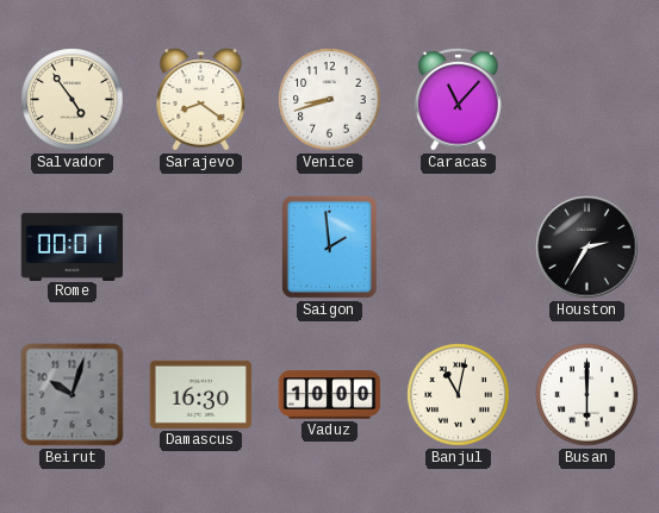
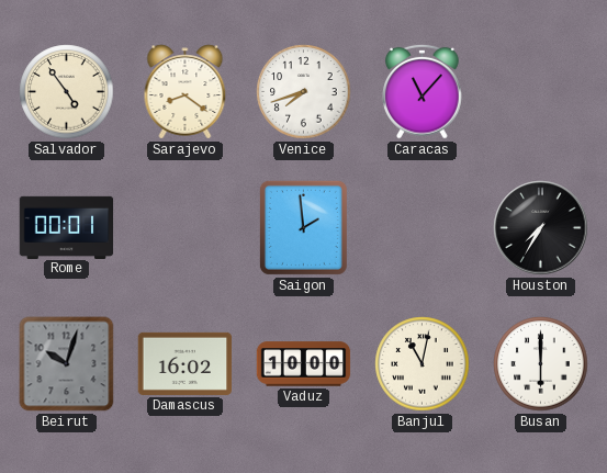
Venice: 8:42 -> 7:42
Houston: 2:35 -> 7:35
Damascus: 16:30 -> 16:02
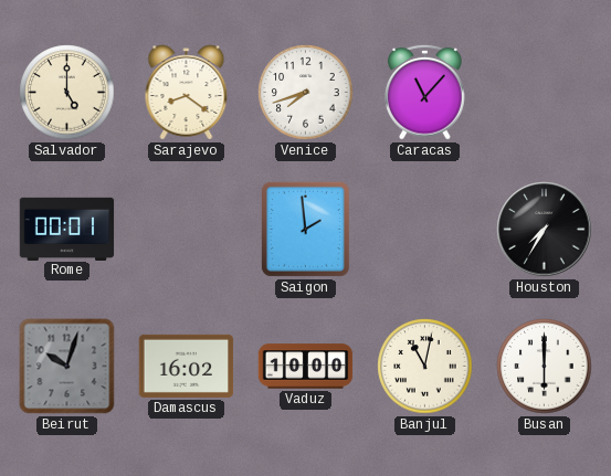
Salvador: 4:54 -> 5:00
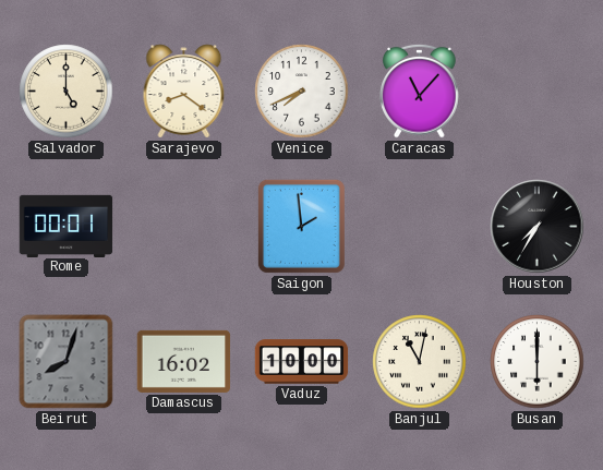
Venice: 7:42 -> 7:41
Beirut: 10:03 -> 8:03
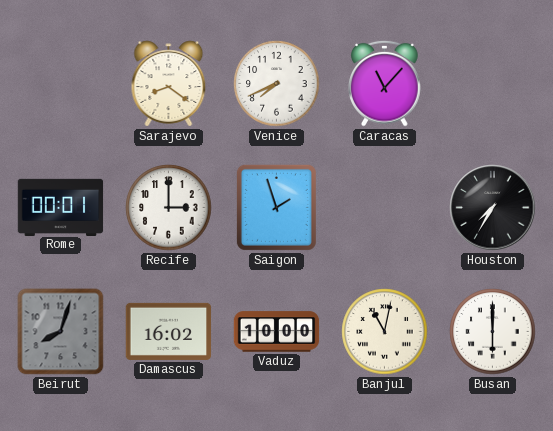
Salvador: 5:00 -> none
Recife: none -> 3:00
Saigon: 1:59 -> 1:57
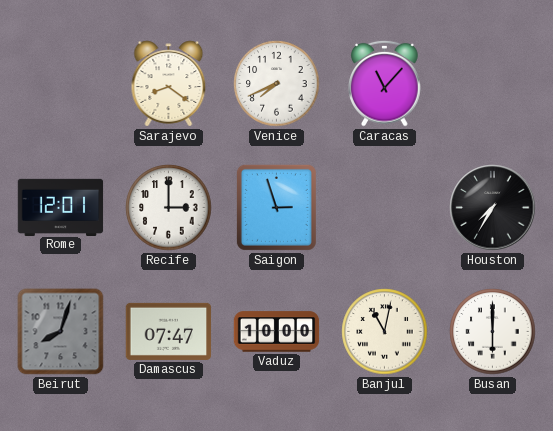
Rome: 00:01 -> 12:01
Saigon: 1:57 -> 2:57
Damascus: 16:02 -> 07:47
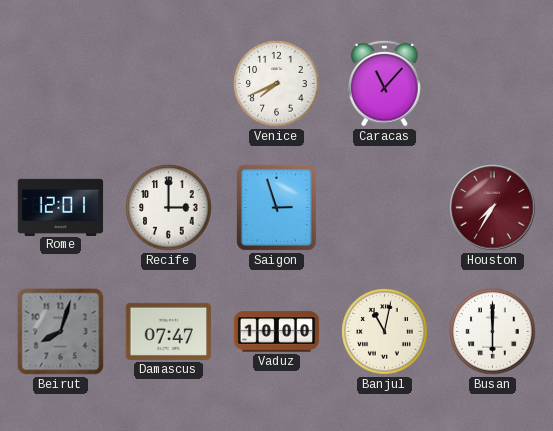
Sarajevo: 8:21 -> none
Houston dial: black -> burgundy
